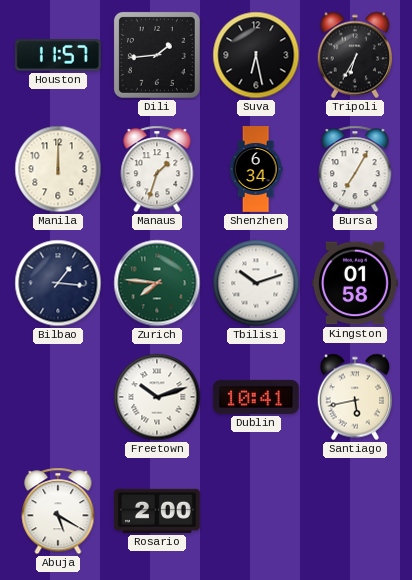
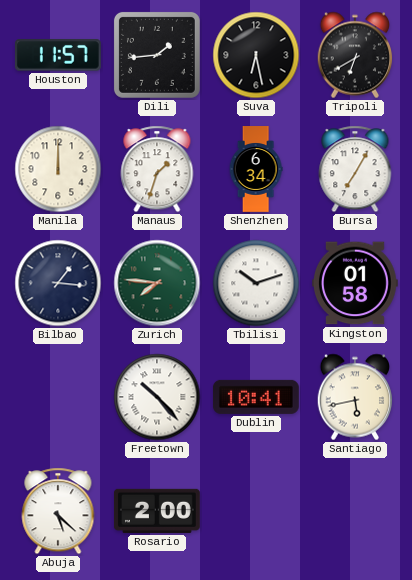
Tripoli: 6:35 -> 6:40
Freetown: 10:12 -> 10:23
Abuja: 5:20 -> 5:22
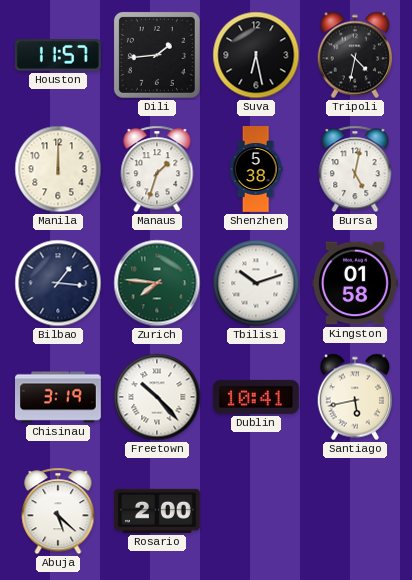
Tripoli: 6:40 -> 4:32
Shenzhen: 6:34 -> 5:38
Bursa: 7:05 -> 5:02
Chisinau: none -> 3:19
